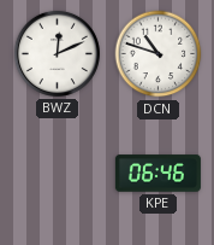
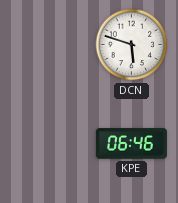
BWZ: 12:11 -> none
DCN: 10:48 -> 5:48
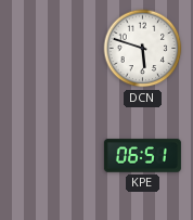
KPE: 06:46 -> 06:51
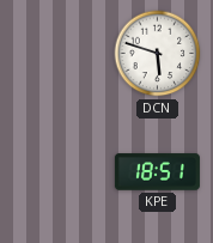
KPE: 06:51 -> 18:51
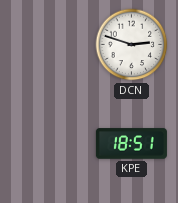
DCN: 5:48 -> 2:48
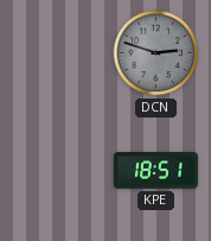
DCN dial: white -> grey
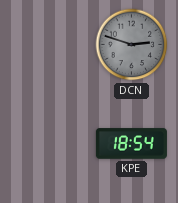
KPE: 18:51 -> 18:54
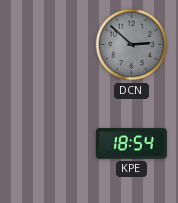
DCN: 2:48 -> 2:52
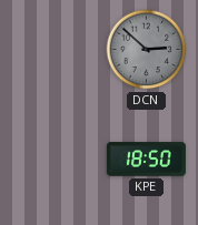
KPE: 18:54 -> 18:50
